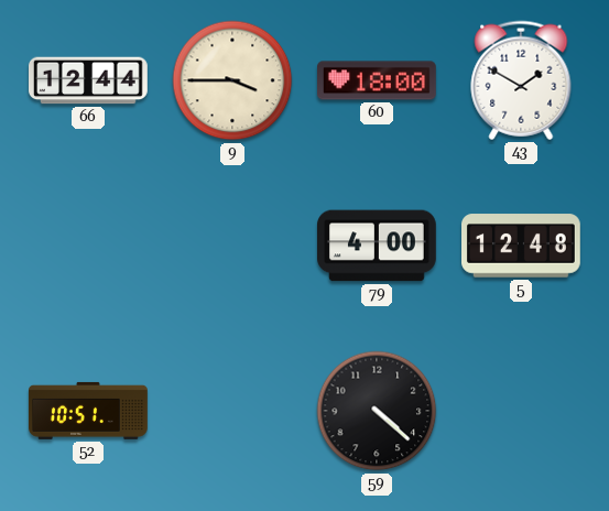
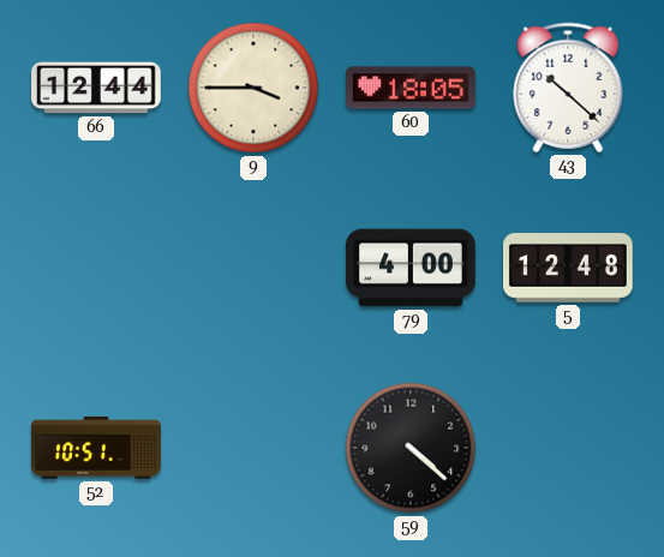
60: 18:00 -> 18:05
43: 1:50 -> 10:22
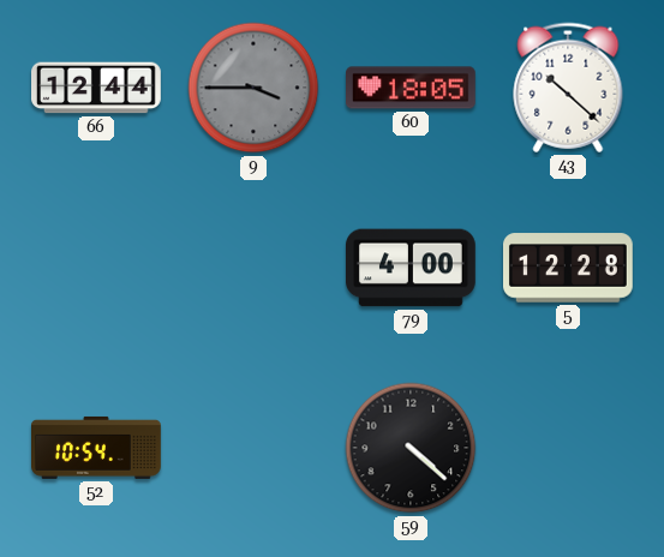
9 dial: cream -> grey
5: 12:48 -> 12:28
52: 10:51 -> 10:54
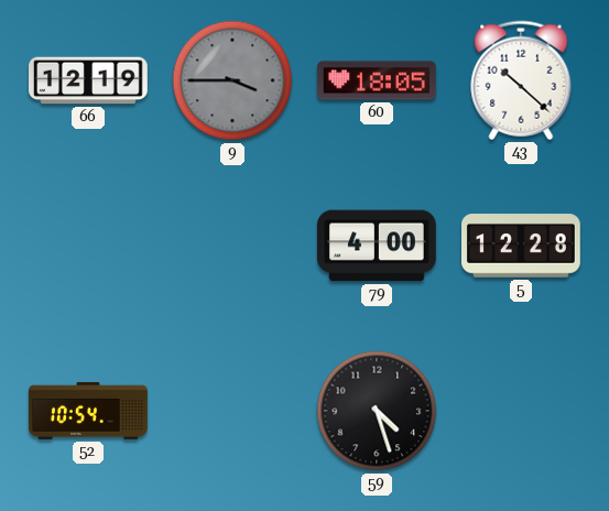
66: 12:44 -> 12:19
59: 4:22 -> 4:27
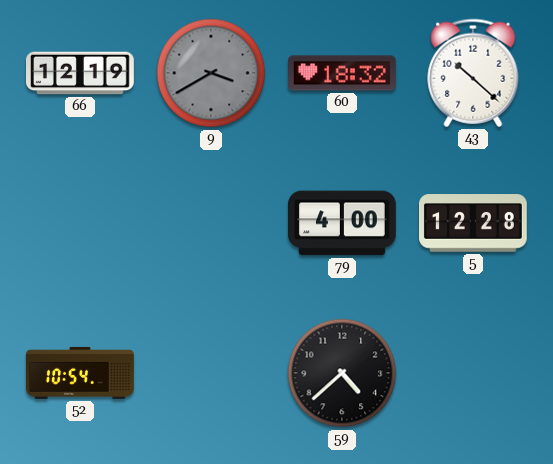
9: 3:45 -> 3:40
60: 18:05 -> 18:32
59: 4:27 -> 4:38
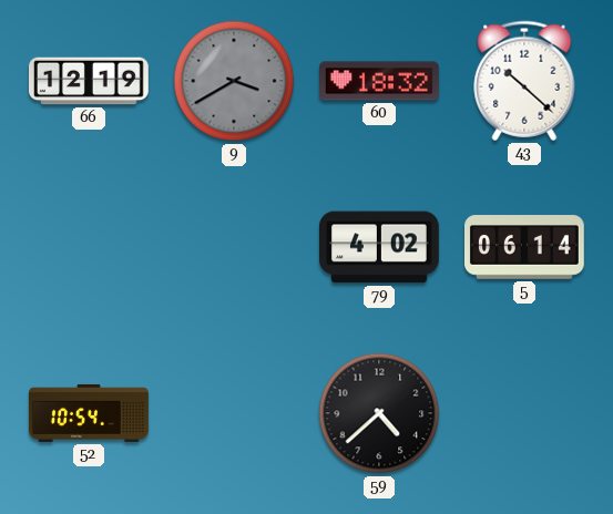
79: 4:00 -> 4:02
5: 12:28 -> 06:14
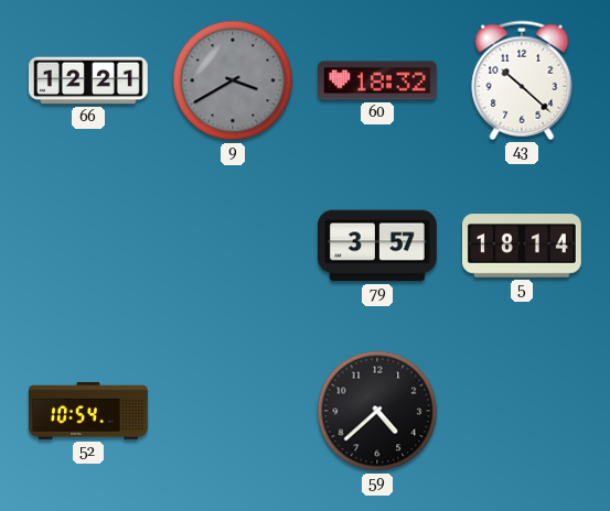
66: 12:19 -> 12:21
79: 4:02 -> 3:57
5: 06:14 -> 18:14
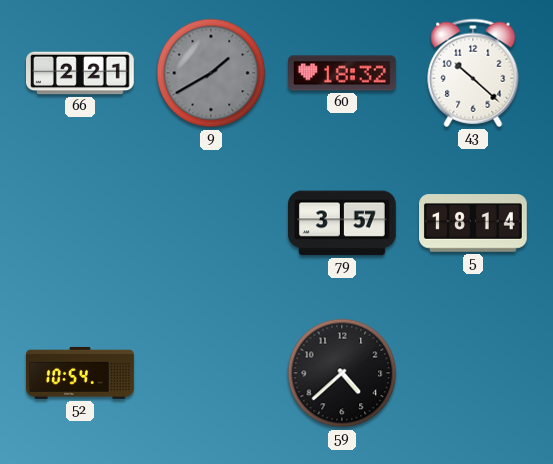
66: 12:21 -> 2:21
9: 3:40 -> 1:40
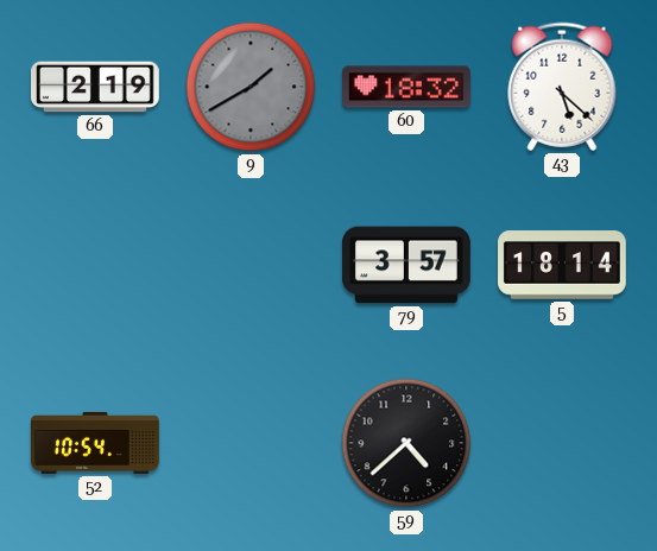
66: 2:21 -> 2:19
43: 10:22 -> 5:22
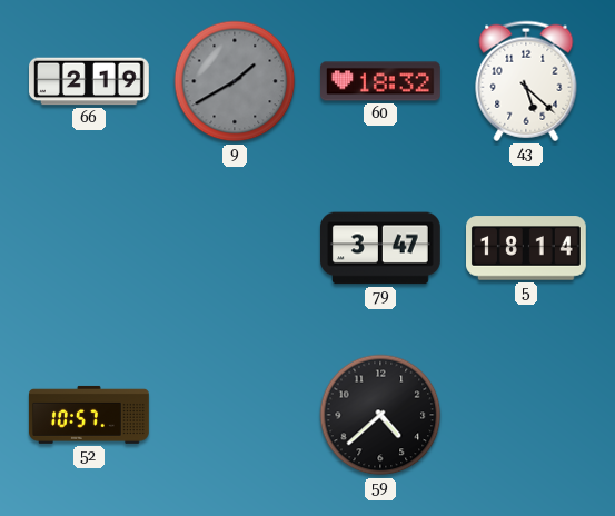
79: 3:57 -> 3:47
52: 10:54 -> 10:57
